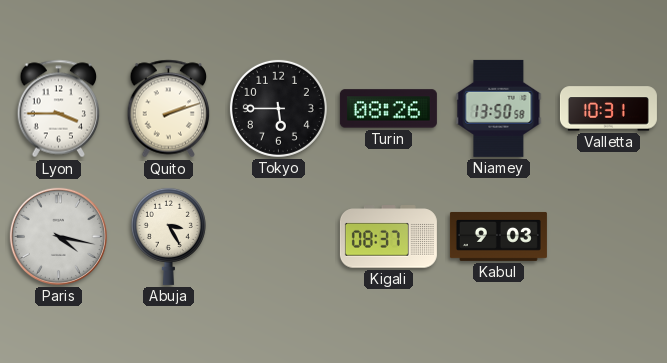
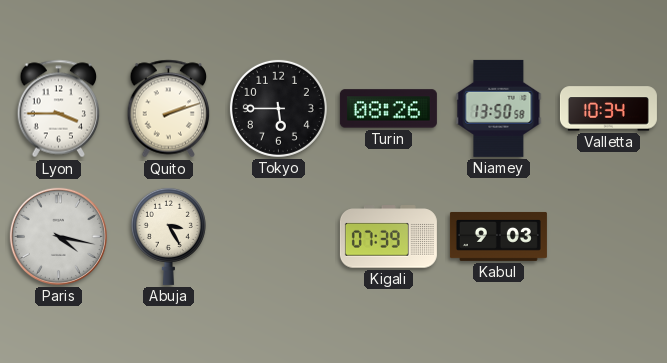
Valletta: 10:31 -> 10:34
Kigali: 08:37 -> 07:39
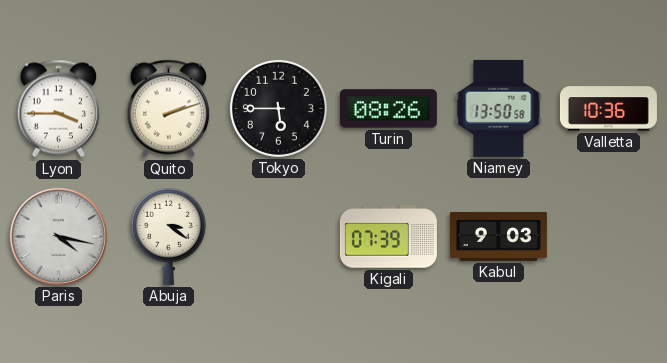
Valletta: 10:34 -> 10:36
Abuja: 3:25 -> 3:21
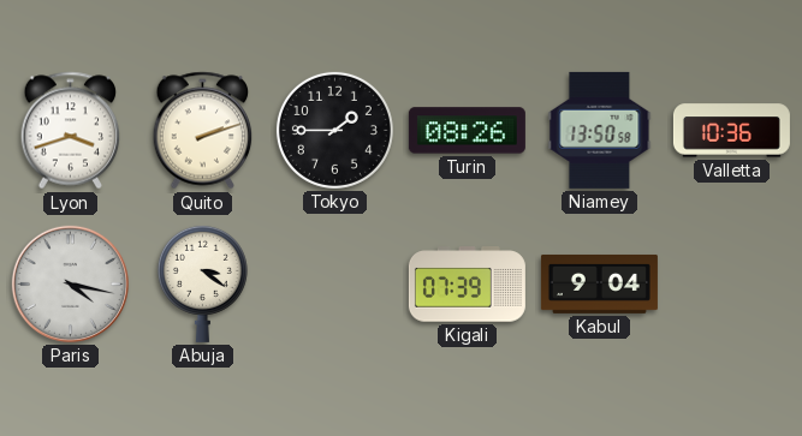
Lyon: 3:45 -> 3:42
Tokyo: 5:45 -> 1:45
Kabul: 9:03 -> 9:04
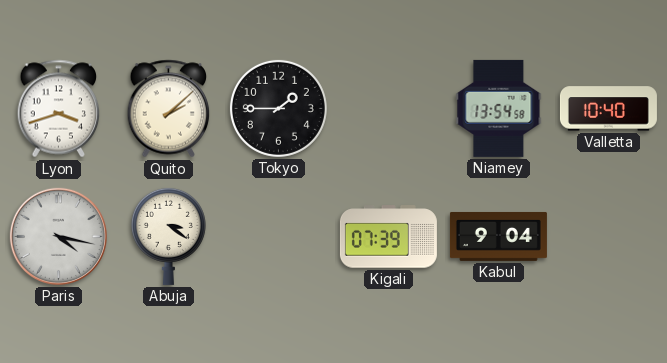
Quito: 2:12 -> 2:08
Turin: 08:26 -> none
Niamey: 13:50 -> 13:54
Valletta: 10:36 -> 10:40
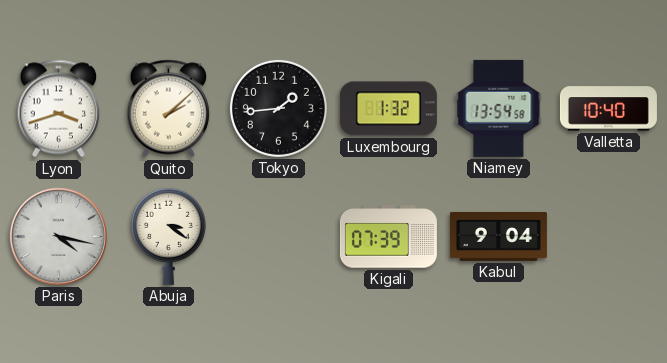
Tokyo: 1:45 -> 1:44
Luxembourg: none -> 1:32
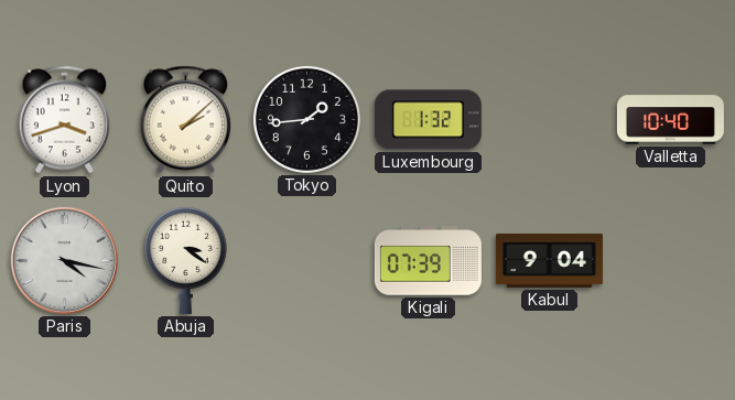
Niamey: 13:54 -> none
